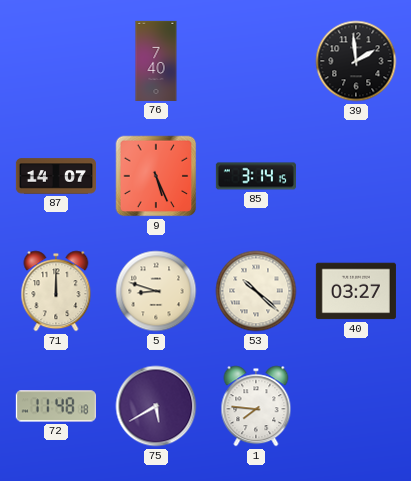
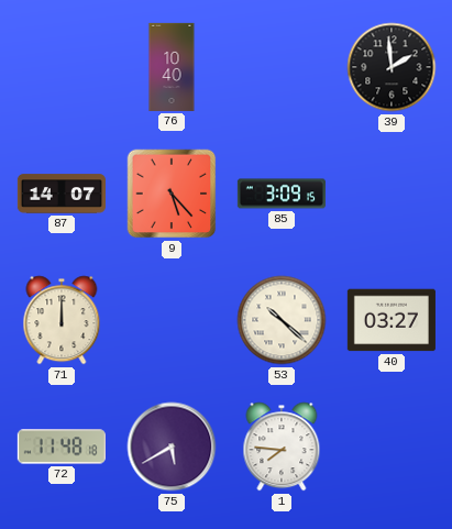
76: 7:40 -> 10:40
9: 5:26 -> 5:23
85: 3:14 -> 3:09
5: 8:48 -> none
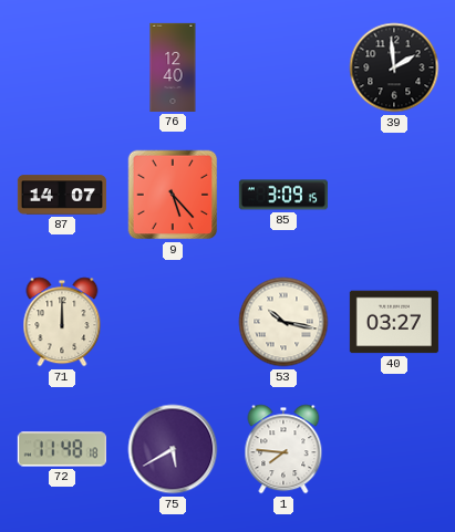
76: 10:40 -> 12:40
53: 10:22 -> 10:17
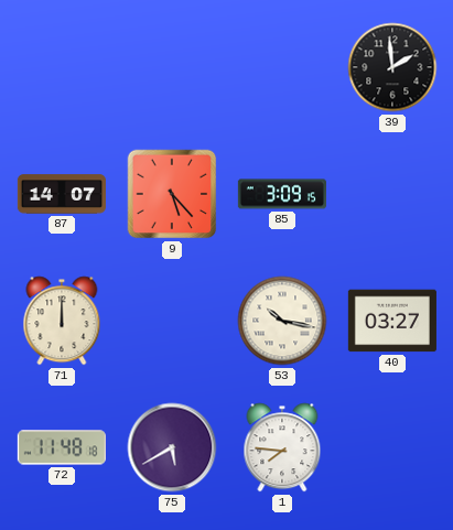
76: 12:40 -> none
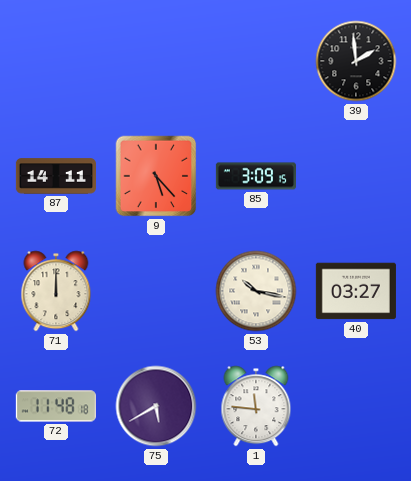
87: 14:07 -> 14:11
1: 7:46 -> 11:46
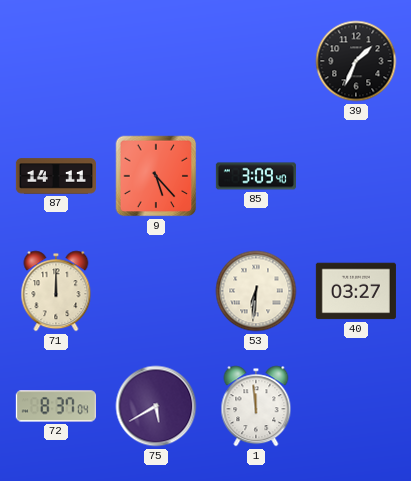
39: 1:59 -> 1:34
85: 3:09:15 -> 3:09:40
53: 10:17 -> 6:31
72: 11:48 -> 8:37
1: 11:46 -> 11:59
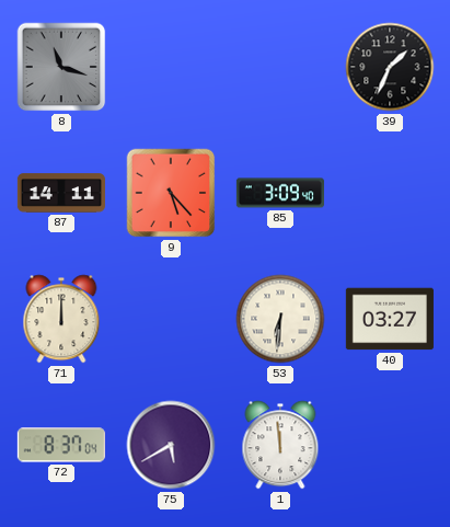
8: none -> 11:18
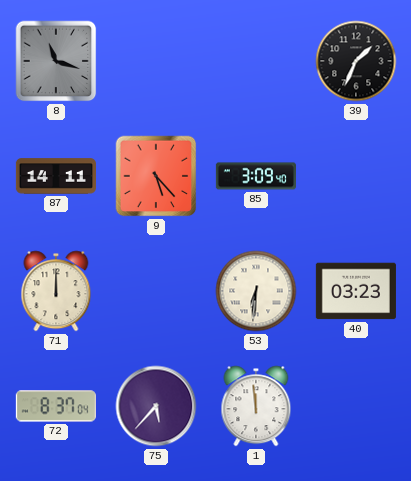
40: 03:27 -> 03:23
75: 5:40 -> 5:37
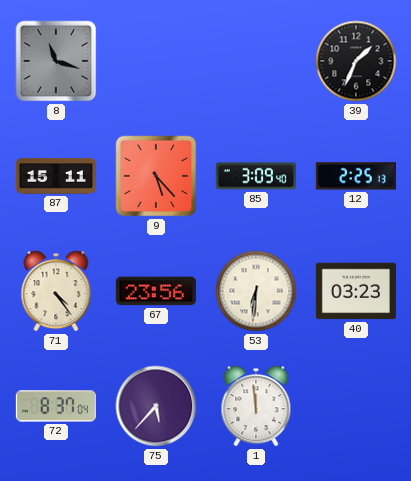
87: 14:11 -> 15:11
12: none -> 2:25
71: 12:00 -> 4:24
67: none -> 23:56
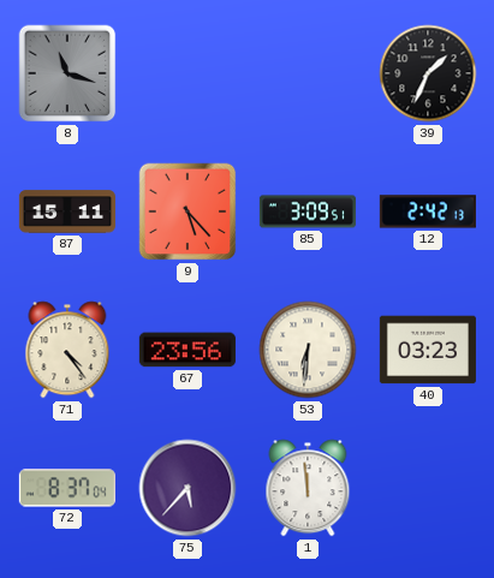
85: 3:09:40 -> 3:09:51
12: 2:25 -> 2:42
